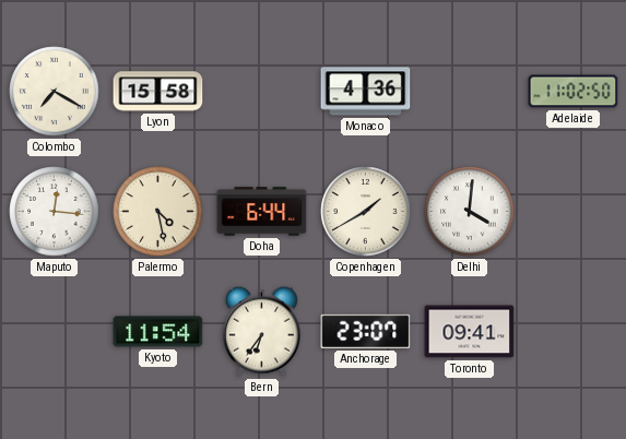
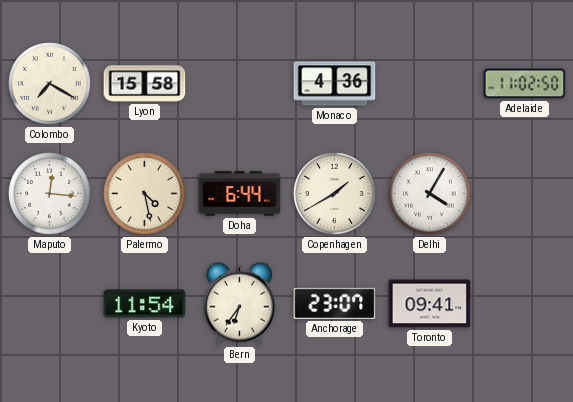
Delhi: 4:01 -> 4:05
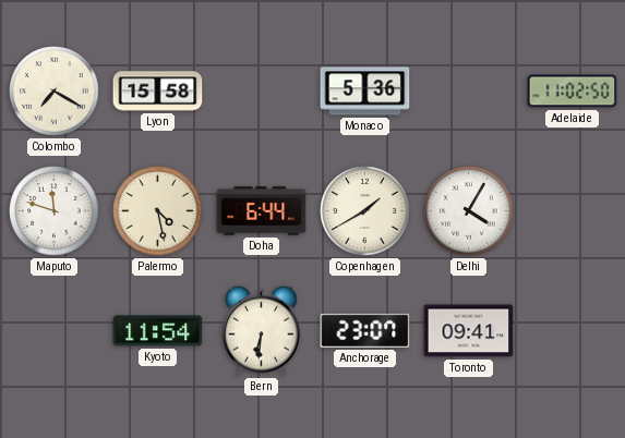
Monaco: 4:36 -> 5:36
Maputo: 12:16 -> 11:48
Bern: 6:36 -> 6:31
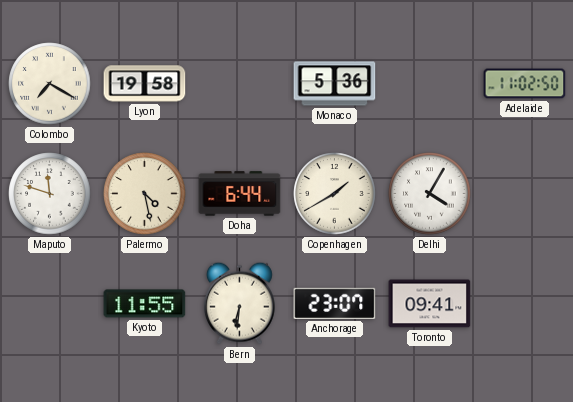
Lyon: 15:58 -> 19:58
Kyoto: 11:54 -> 11:55
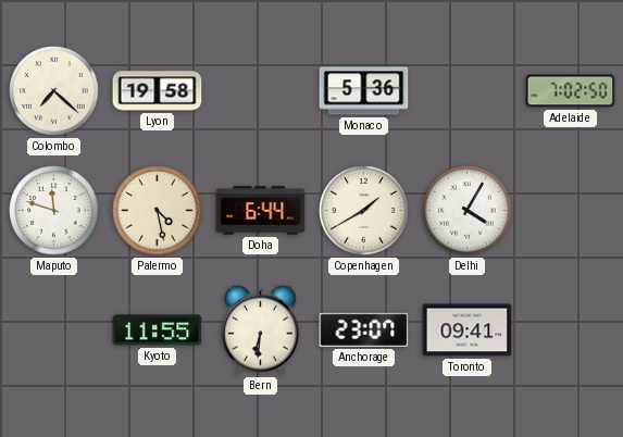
Colombo: 7:20 -> 7:22
Adelaide: 11:02 -> 7:02
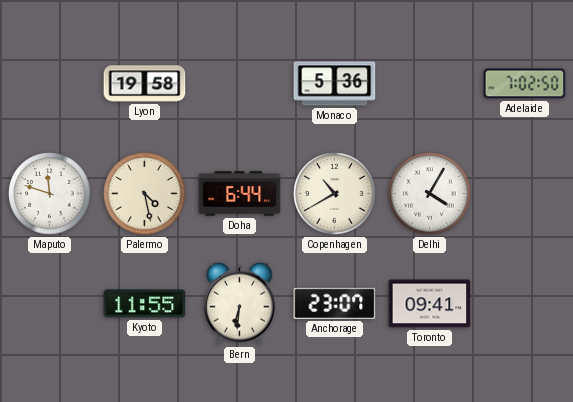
Colombo: 7:22 -> none
Copenhagen: 1:40 -> 10:40
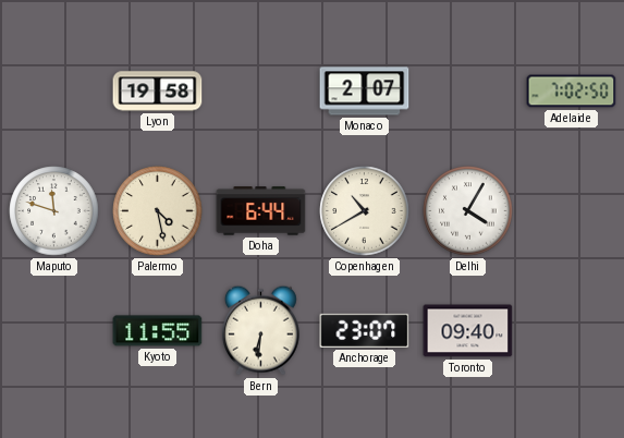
Monaco: 5:36 -> 2:07
Toronto: 09:41 -> 09:40
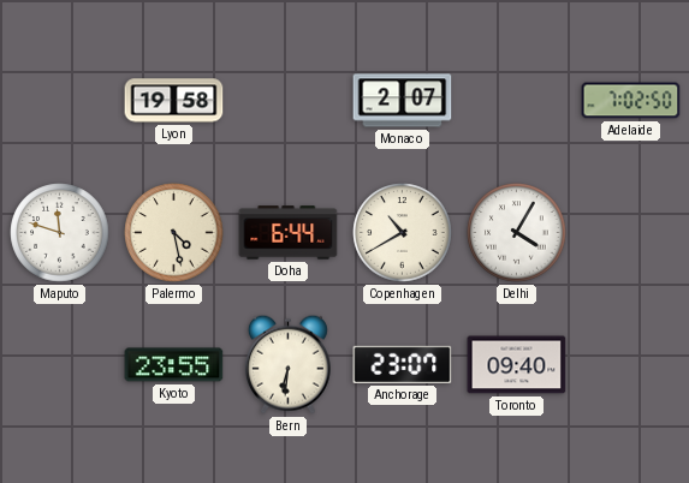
Kyoto: 11:55 -> 23:55
